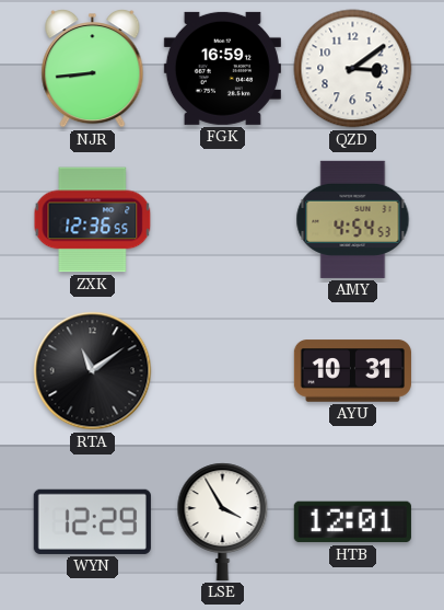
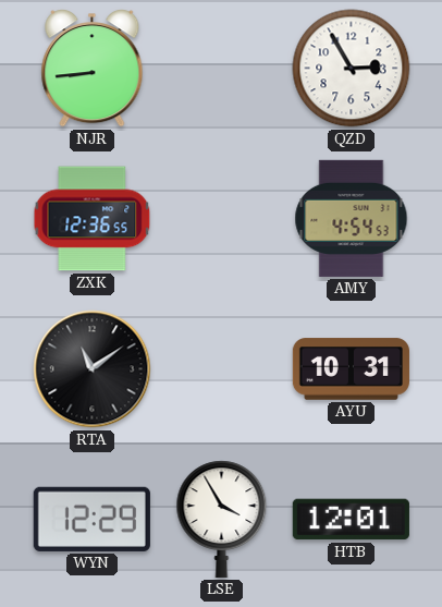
FGK: 16:59 -> none
QZD: 3:09 -> 2:55
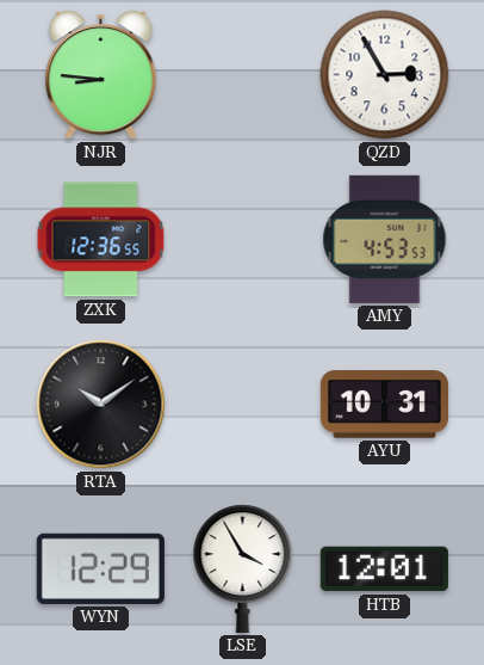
NJR: 8:44 -> 8:46
AMY: 4:54 -> 4:53
RTA: 11:09 -> 10:09
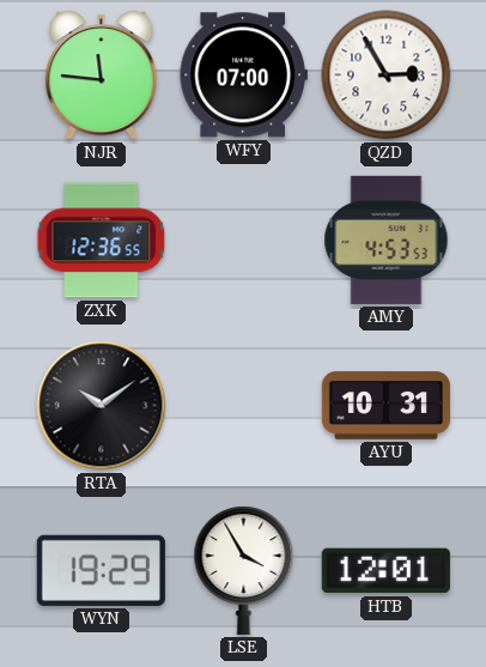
NJR: 8:46 -> 11:46
WFY: none -> 07:00
WYN: 12:29 -> 19:29
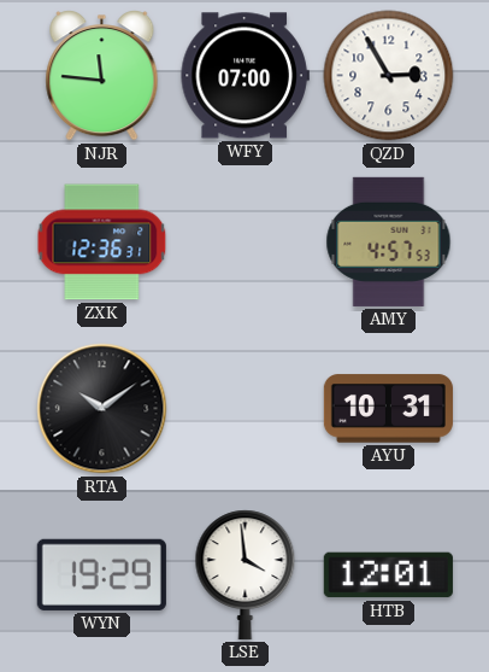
ZXK: 12:36:55 -> 12:36:31
AMY: 4:53 -> 4:57
LSE: 3:55 -> 3:59
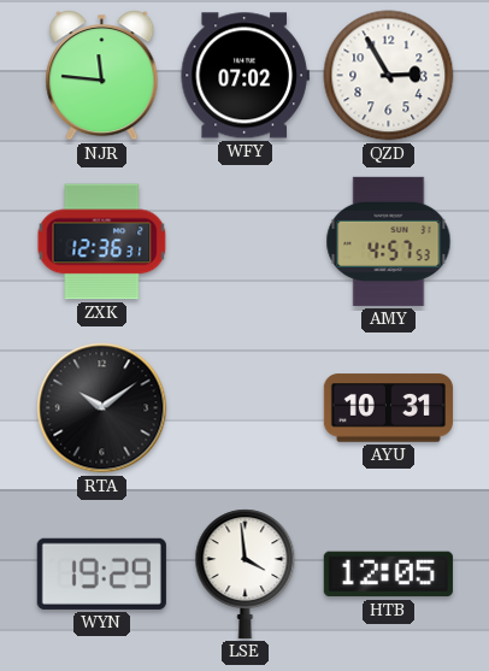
WFY: 07:00 -> 07:02
HTB: 12:01 -> 12:05
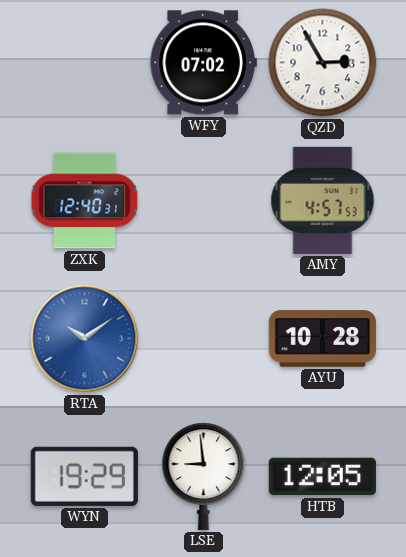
NJR: 11:46 -> none
ZXK: 12:36 -> 12:40
RTA dial: black -> blue
AYU: 10:31 -> 10:28
LSE: 3:59 -> 8:59
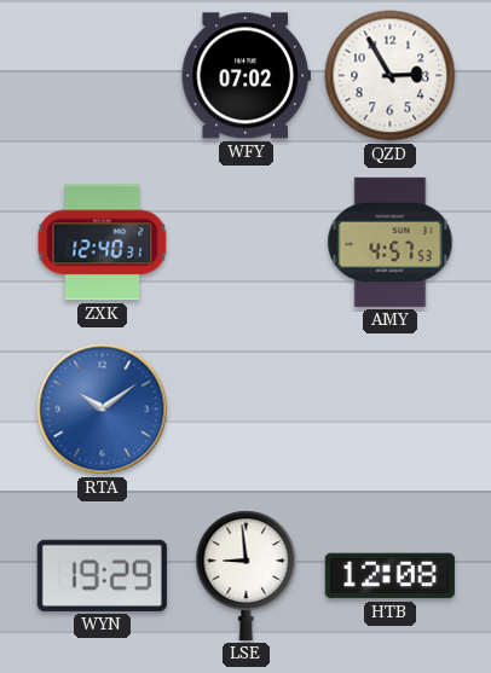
AYU: 10:28 -> none
HTB: 12:05 -> 12:08
